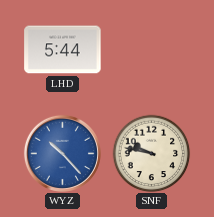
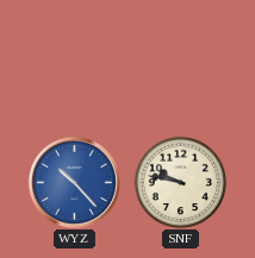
LHD: 5:44 -> none
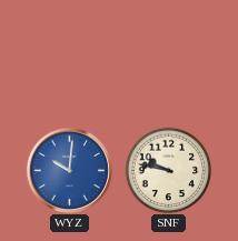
WYZ: 10:23 -> 10:01
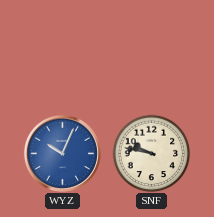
WYZ: 10:01 -> 10:04
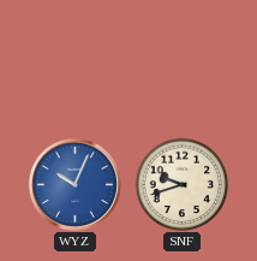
SNF: 9:47 -> 9:42
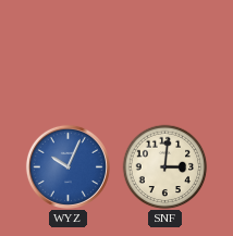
SNF: 9:42 -> 3:01
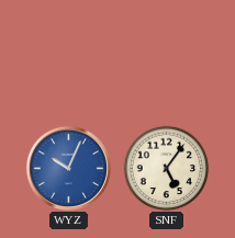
SNF: 3:01 -> 5:06
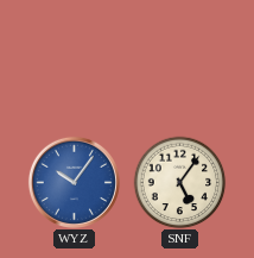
WYZ: 10:04 -> 10:06
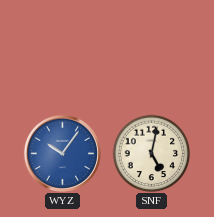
SNF: 5:06 -> 5:02
